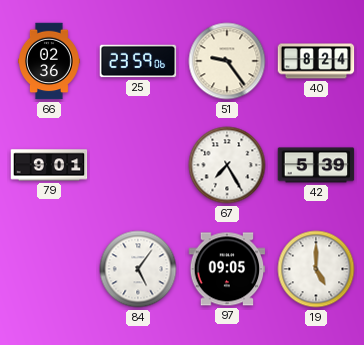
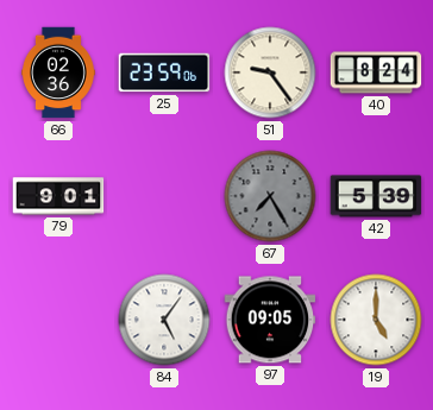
67 dial: white -> grey
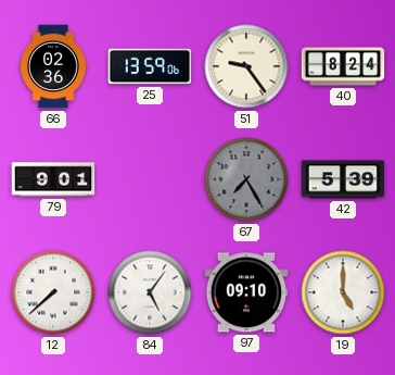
25: 23:59 -> 13:59
12: none -> 7:38
97: 09:05 -> 09:10
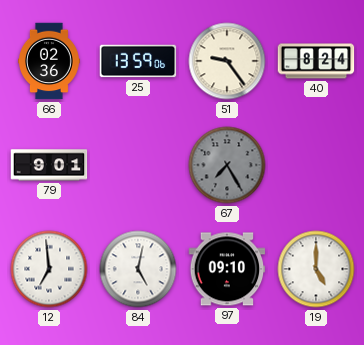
42: 5:39 -> none
12: 7:38 -> 6:59
84: 5:06 -> 5:02
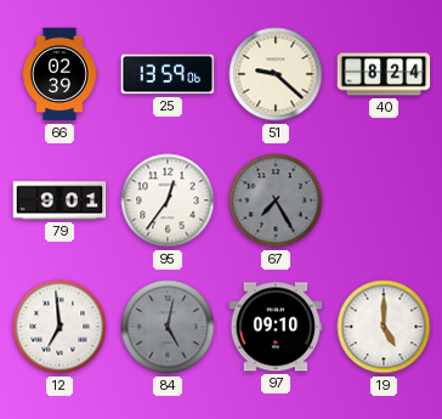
66: 02:36 -> 02:39
51: 9:24 -> 9:22
95: none -> 12:36
84 dial: white -> grey
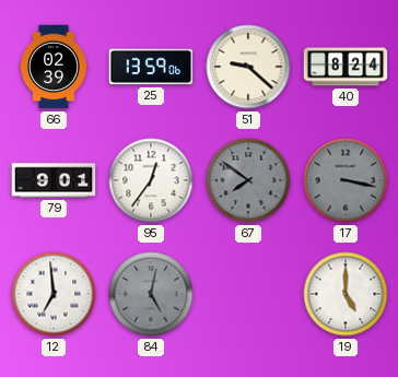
67: 7:25 -> 7:51
17: none -> 3:17
97: 09:10 -> none
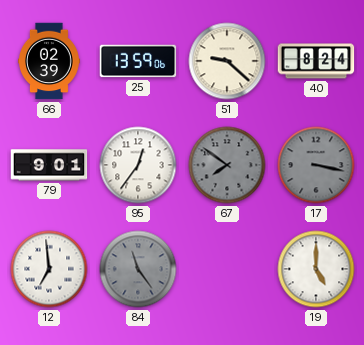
84: 5:02 -> 11:24
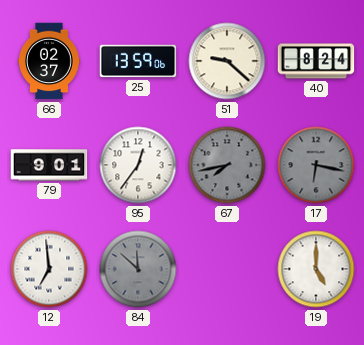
66: 02:39 -> 02:37
67: 7:51 -> 7:43
17: 3:17 -> 6:17
84: 11:24 -> 11:52
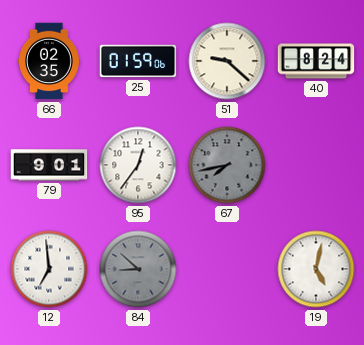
66: 02:37 -> 02:35
25: 13:59 -> 01:59
17: 6:17 -> none
84: 11:52 -> 8:52
19: 5:00 -> 5:02
